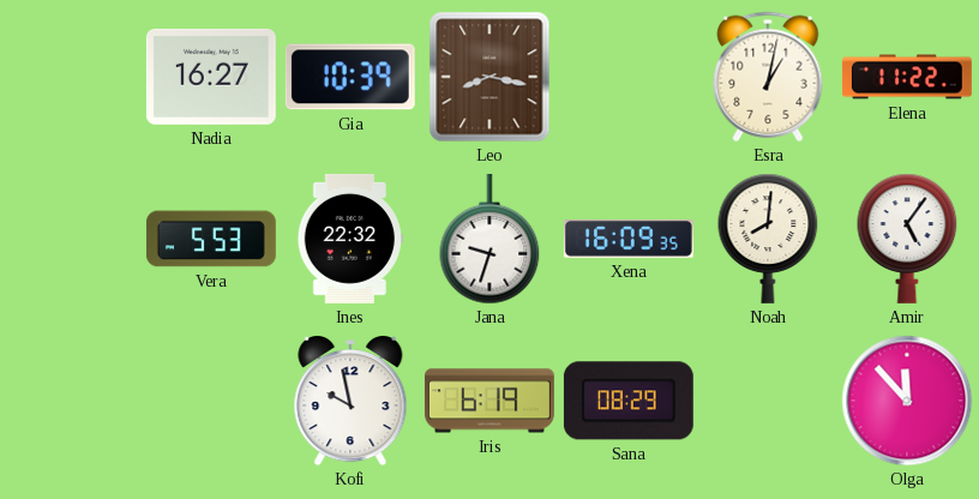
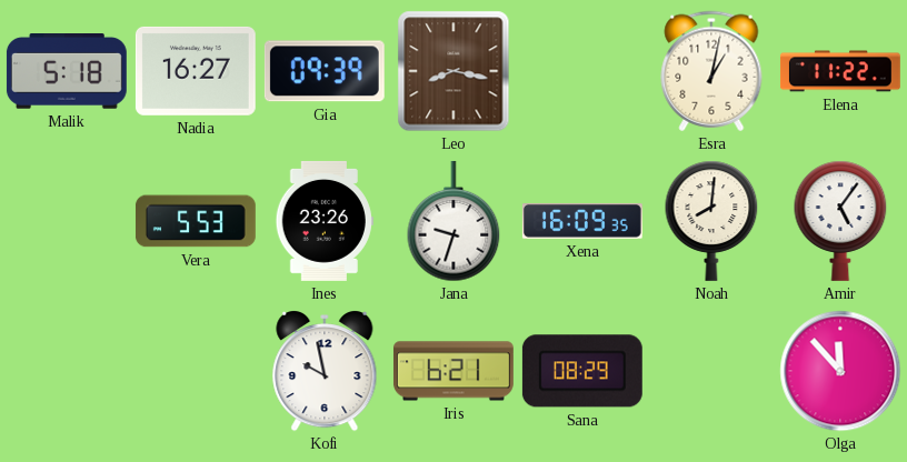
Malik: none -> 5:18
Gia: 10:39 -> 09:39
Ines: 22:32 -> 23:26
Iris: 6:19 -> 6:21
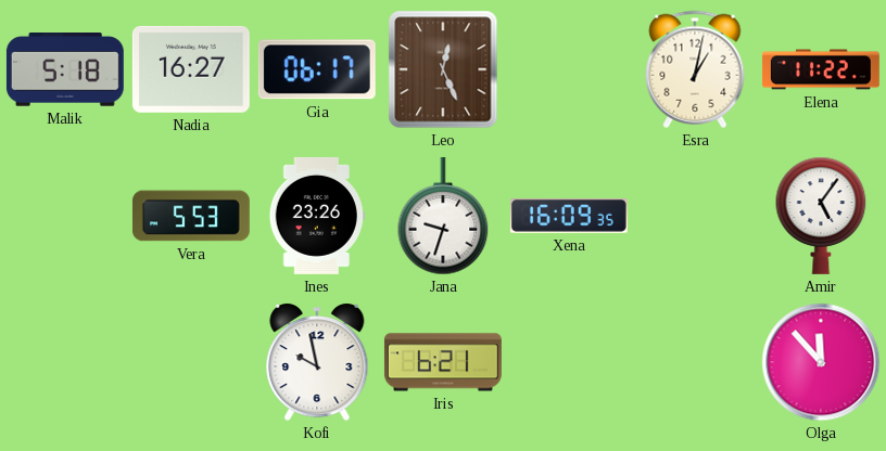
Gia: 09:39 -> 06:17
Leo: 8:17 -> 12:26
Noah: 8:01 -> none
Sana: 08:29 -> none
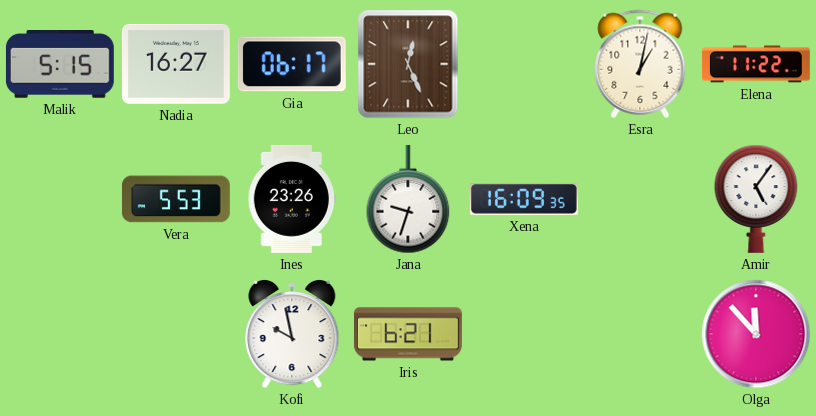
Malik: 5:18 -> 5:15
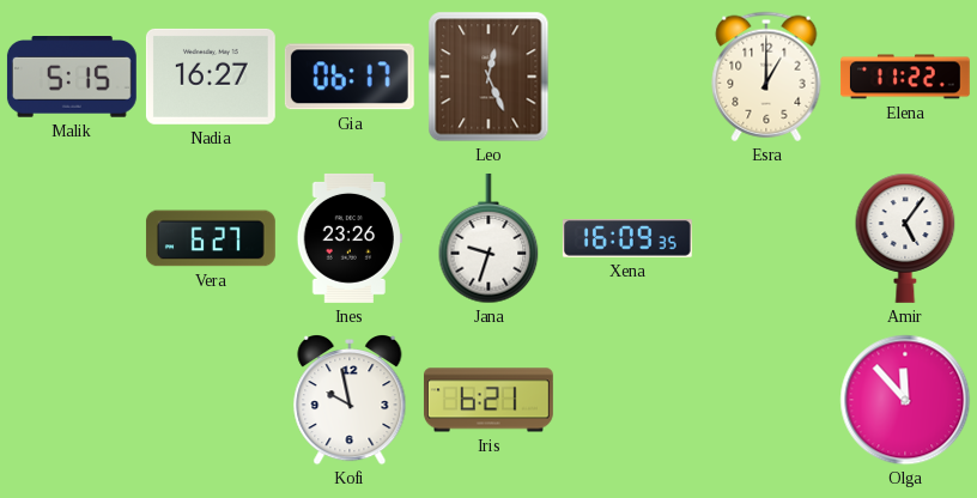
Esra: 1:02 -> 1:00
Vera: 5:53 -> 6:27
